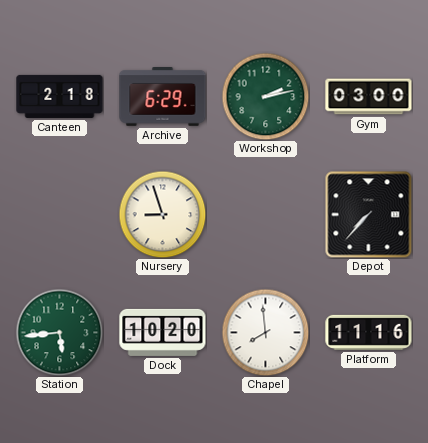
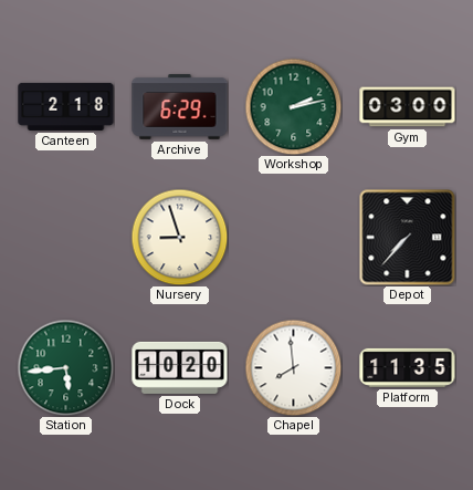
Platform: 11:16 -> 11:35
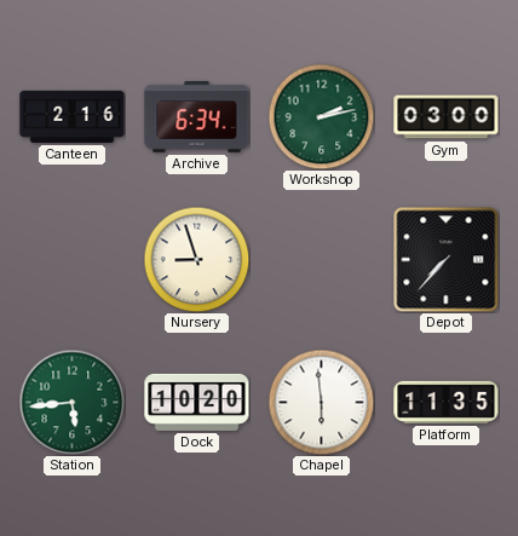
Canteen: 2:18 -> 2:16
Archive: 6:29 -> 6:34
Chapel: 7:59 -> 5:59
